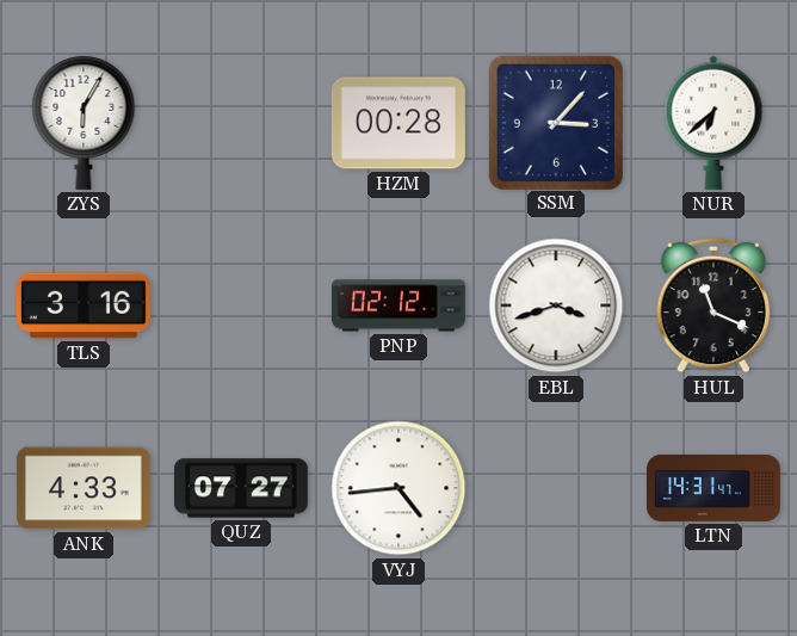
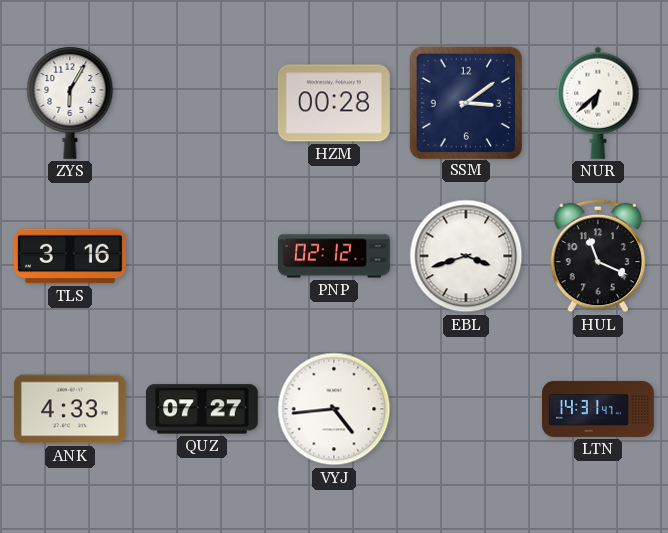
SSM: 3:07 -> 3:09
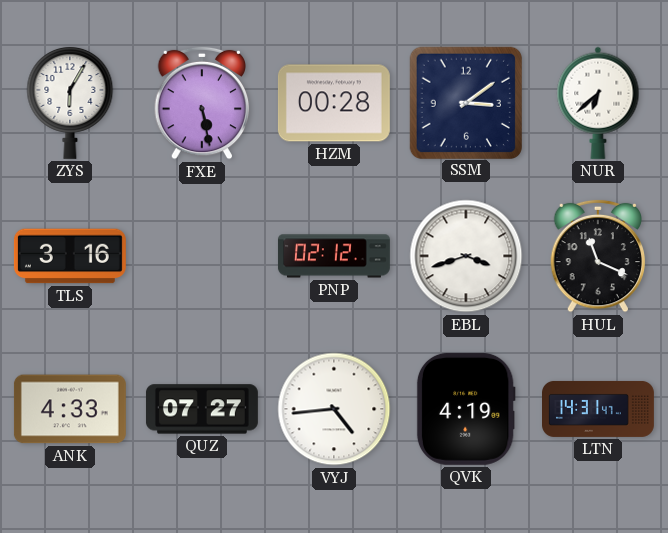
FXE: none -> 5:28
QVK: none -> 4:19
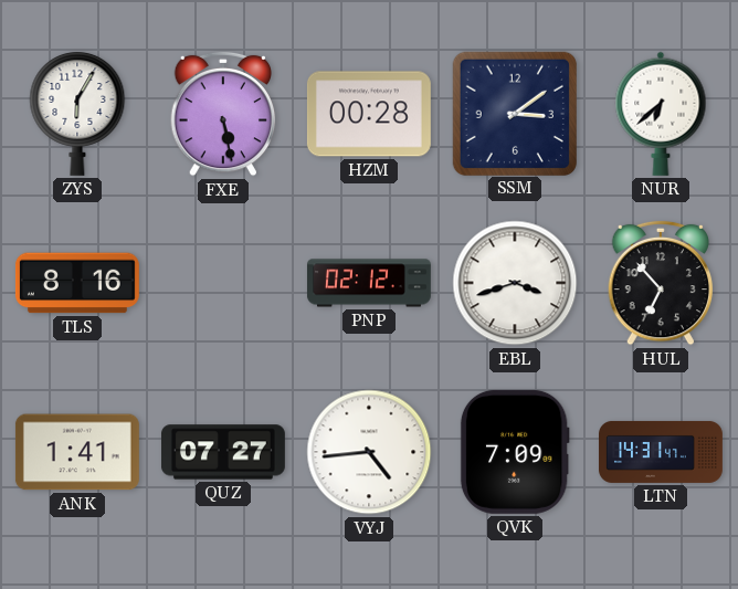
TLS: 3:16 -> 8:16
HUL: 11:19 -> 6:53
ANK: 4:33 -> 1:41
QVK: 4:19 -> 7:09
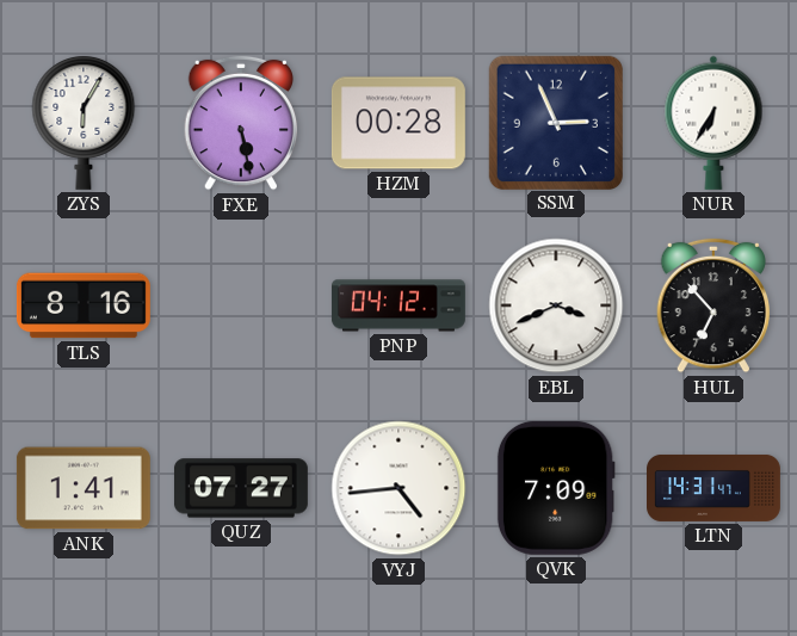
SSM: 3:09 -> 2:56
NUR: 6:38 -> 6:35
PNP: 02:12 -> 04:12
EBL: 3:42 -> 3:41
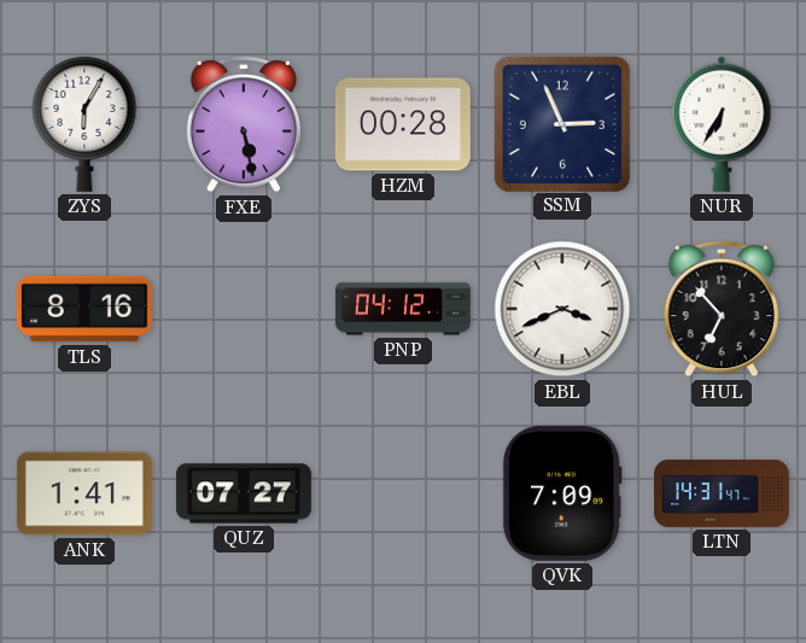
VYJ: 4:44 -> none
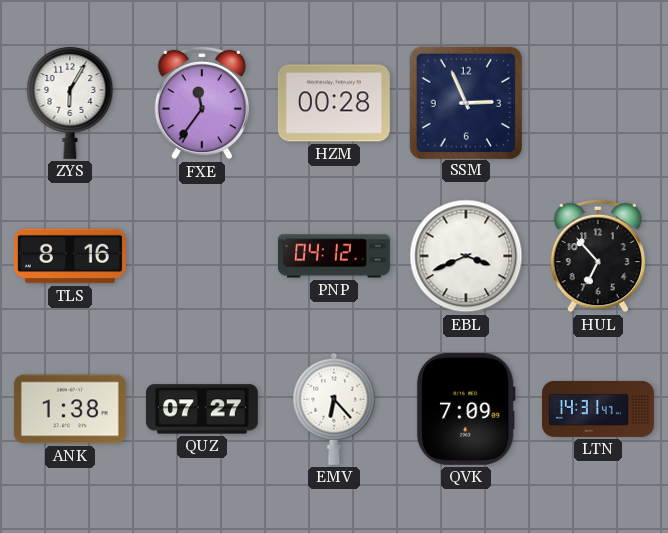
FXE: 5:28 -> 11:36
NUR: 6:35 -> none
ANK: 1:41 -> 1:38
EMV: none -> 6:23
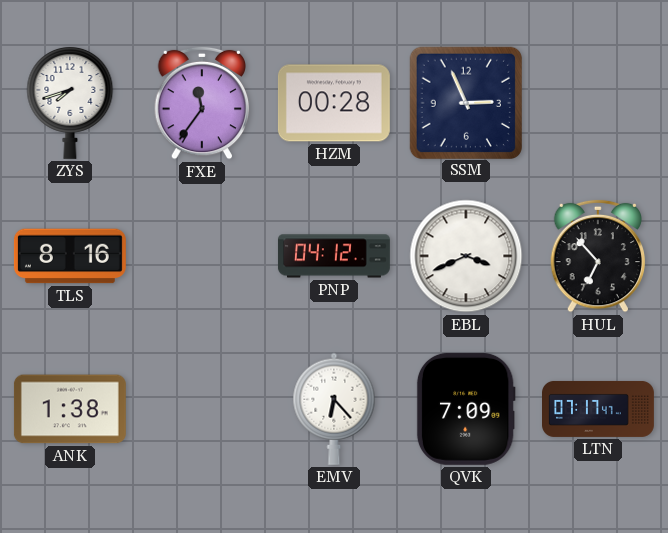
ZYS: 6:05 -> 7:42
QUZ: 07:27 -> none
LTN: 14:31 -> 07:17
